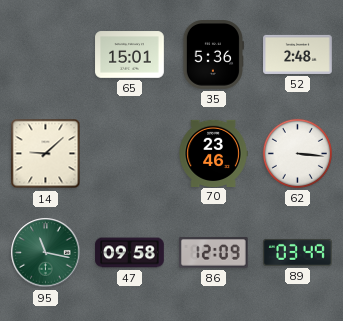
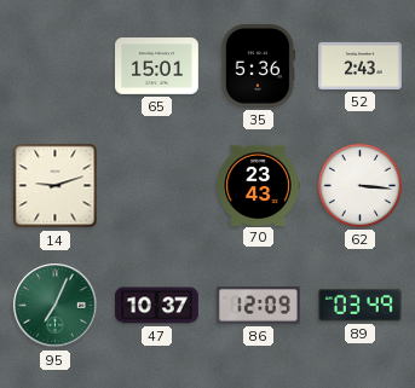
52: 2:48 -> 2:43
14: 9:08 -> 9:12
70: 23:46 -> 23:43
95: 11:17 -> 7:04
47: 09:58 -> 10:37
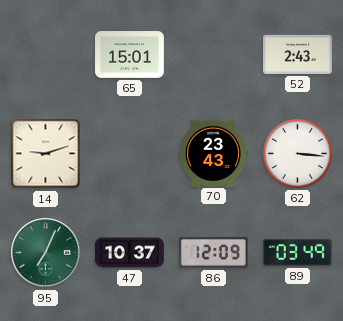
35: 5:36 -> none
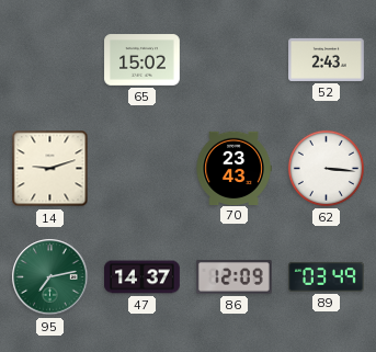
65: 15:01 -> 15:02
95: 7:04 -> 7:13
47: 10:37 -> 14:37
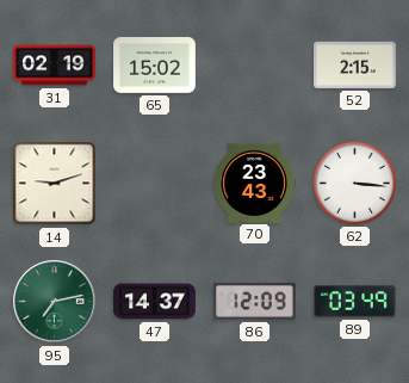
31: none -> 02:19
52: 2:43 -> 2:15
